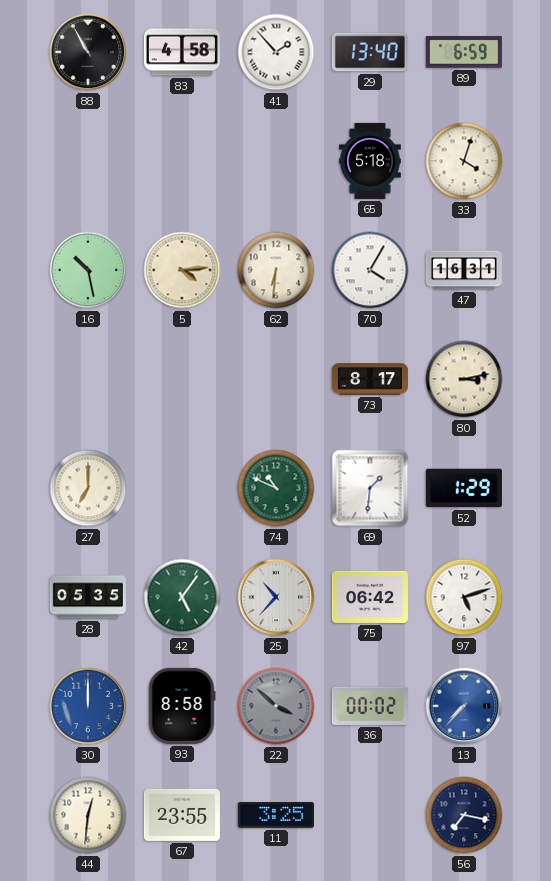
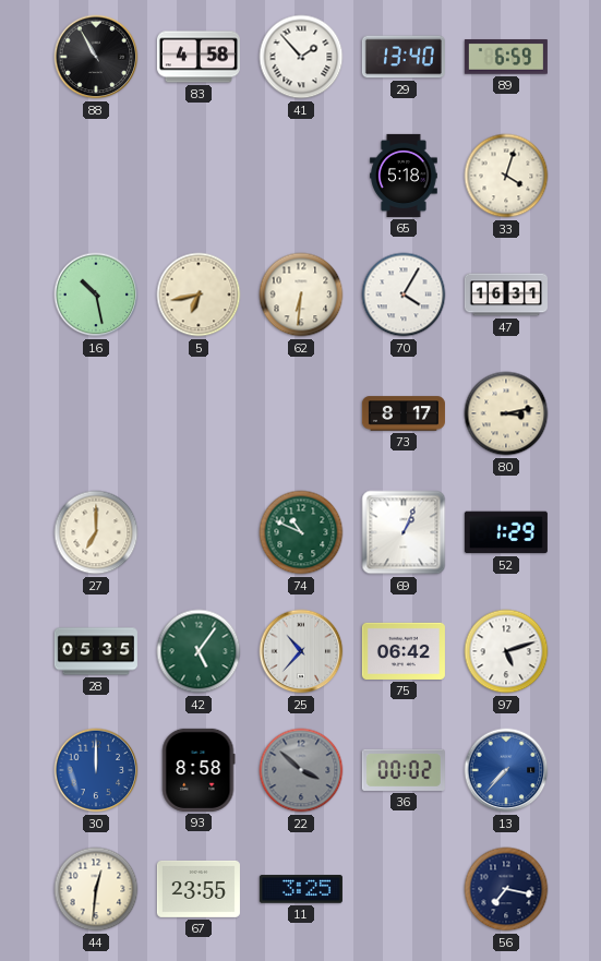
5: 4:14 -> 6:43
69: 1:31 -> 1:04
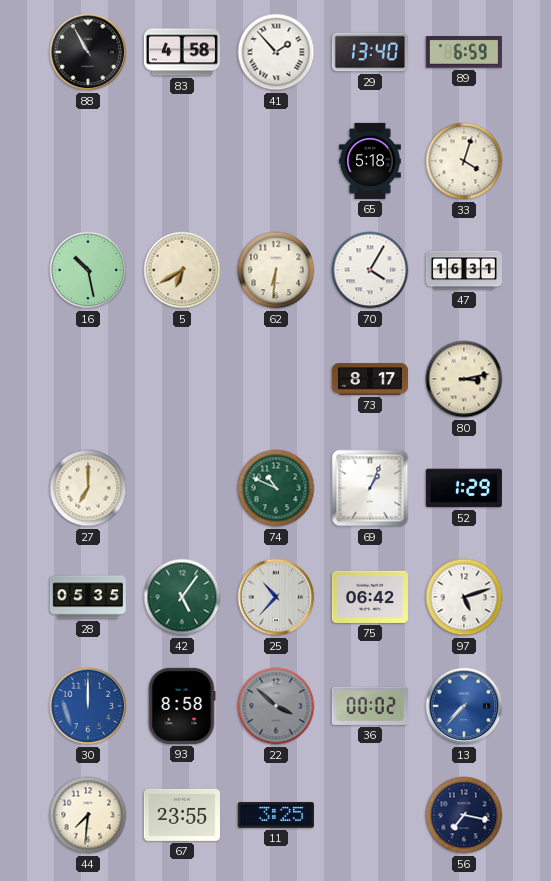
5: 6:43 -> 6:40
44: 12:31 -> 7:31
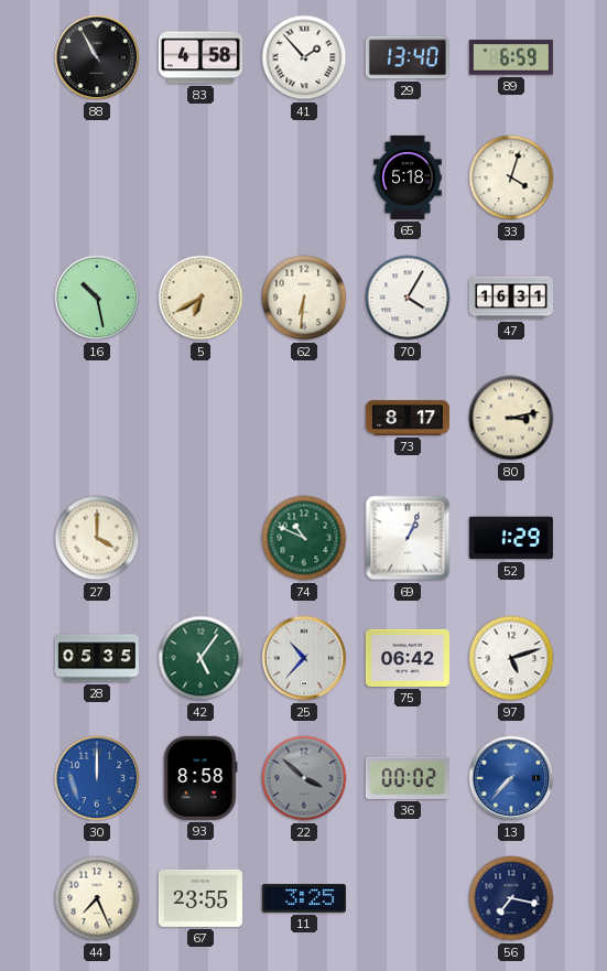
27: 7:00 -> 4:00
44: 7:31 -> 7:26
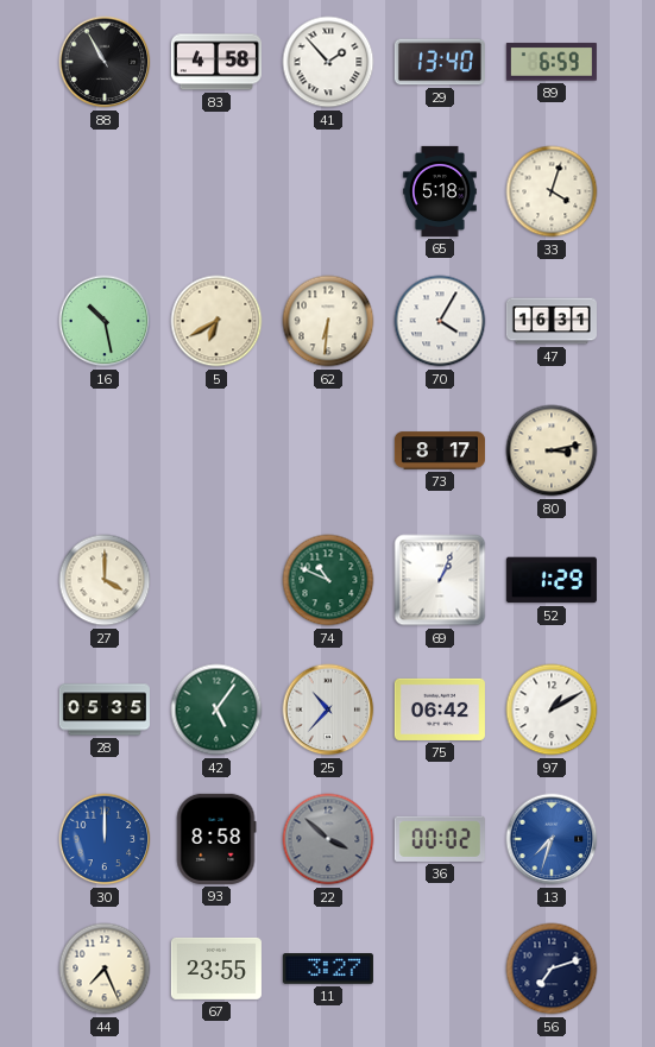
97: 5:12 -> 1:10
13: 7:37 -> 7:33
11: 3:25 -> 3:27
56: 7:17 -> 7:12
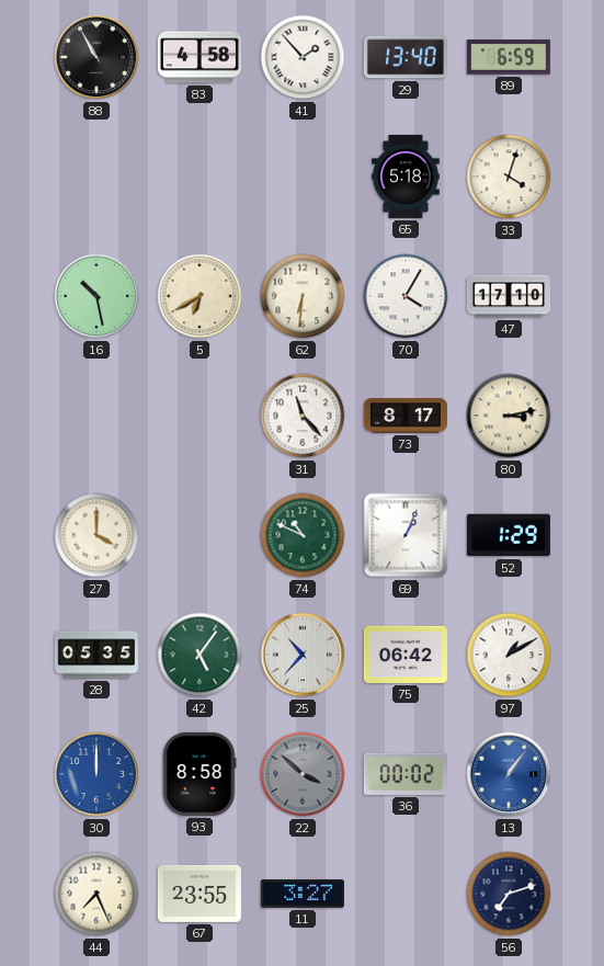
47: 16:31 -> 17:10
31: none -> 11:23
13: 7:33 -> 1:06
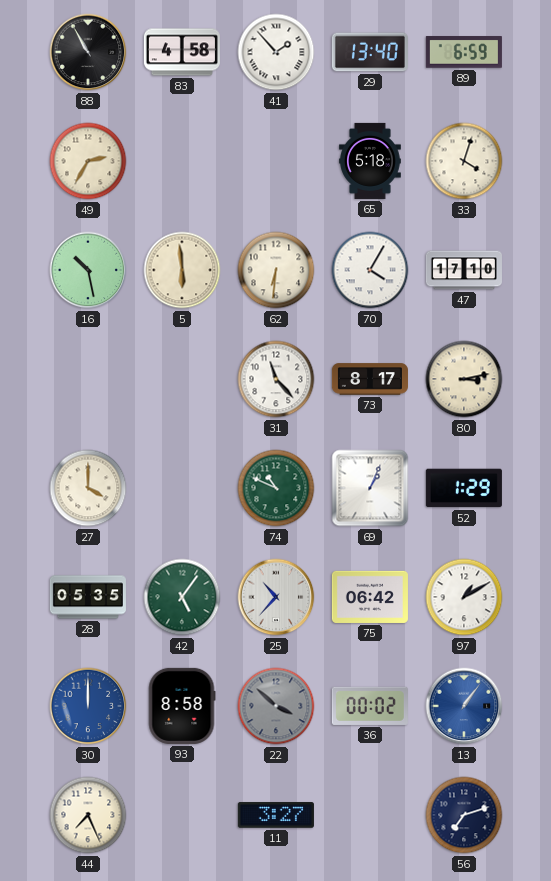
49: none -> 2:35
5: 6:40 -> 5:59
67: 23:55 -> none
